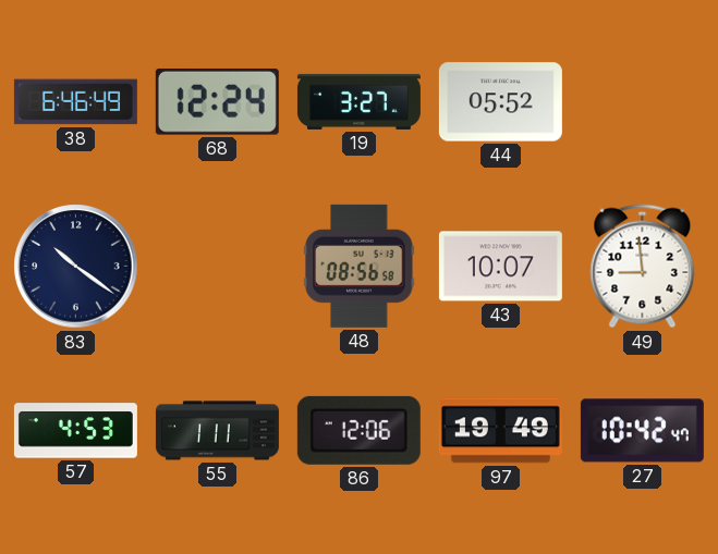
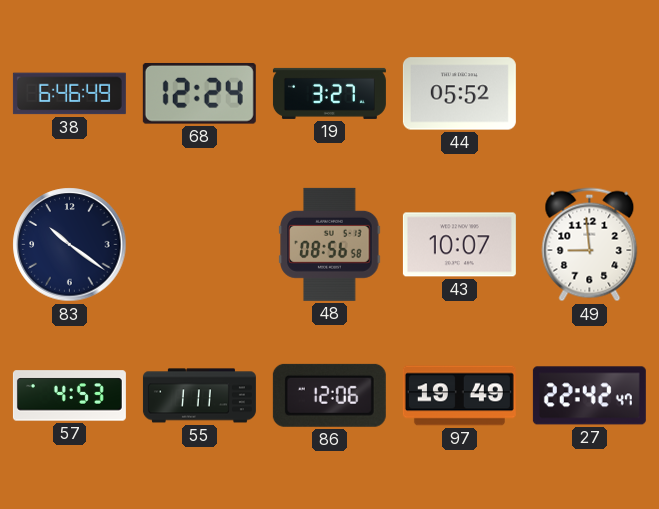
27: 10:42 -> 22:42
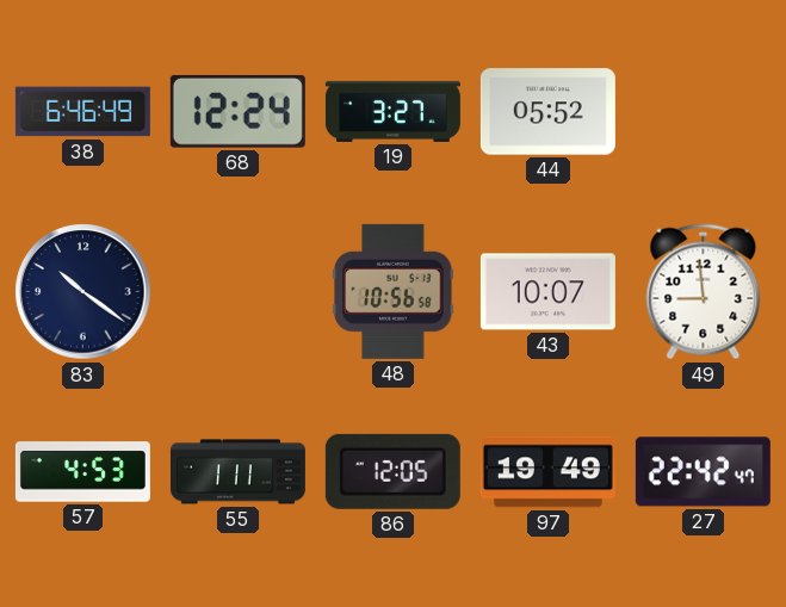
48: 08:56 -> 10:56
86: 12:06 -> 12:05
